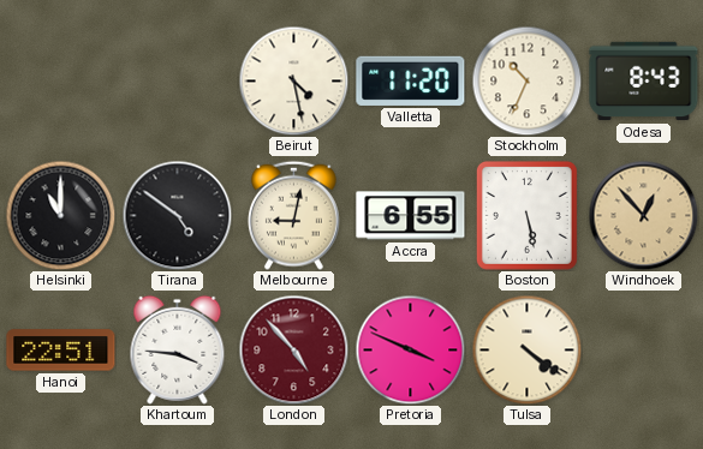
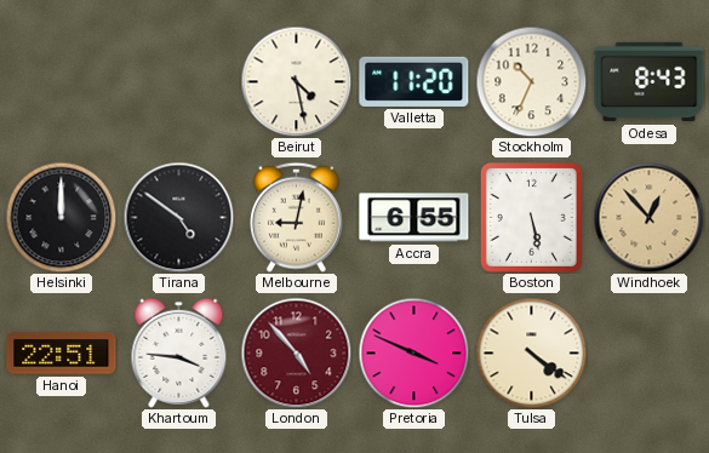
Helsinki: 11:00 -> 12:00
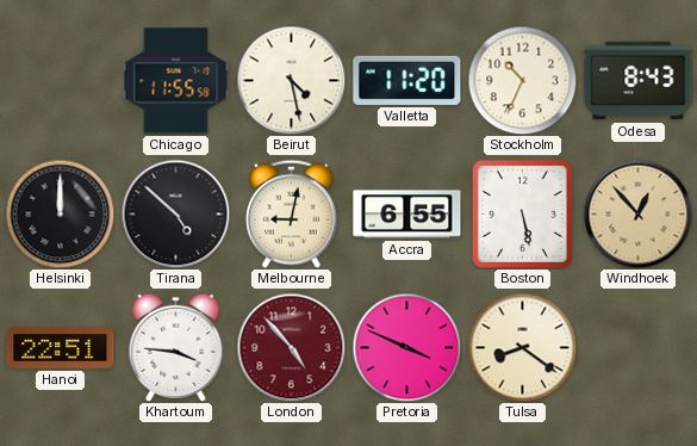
Chicago: none -> 11:55
Tirana: 4:51 -> 4:52
Tulsa: 4:21 -> 8:21
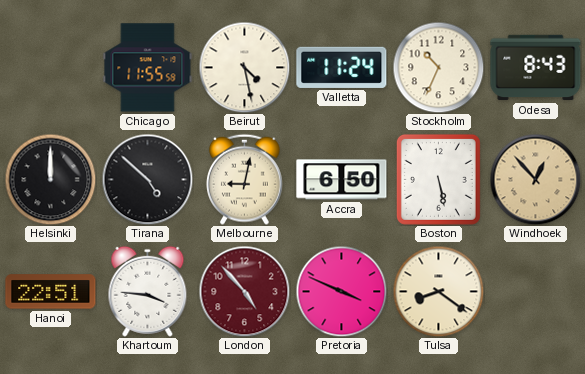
Valletta: 11:20 -> 11:24
Accra: 6:55 -> 6:50
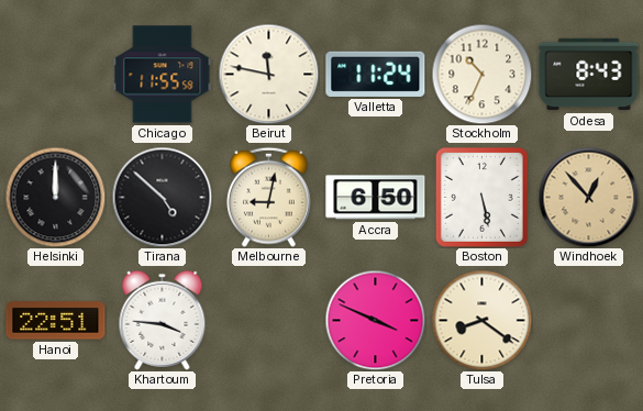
Beirut: 4:28 -> 11:47
London: 4:53 -> none
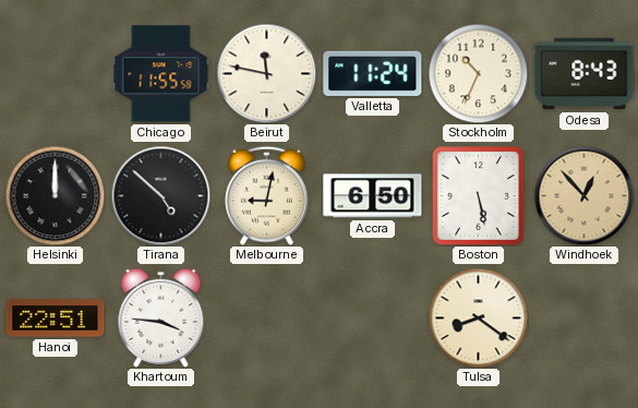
Pretoria: 3:49 -> none
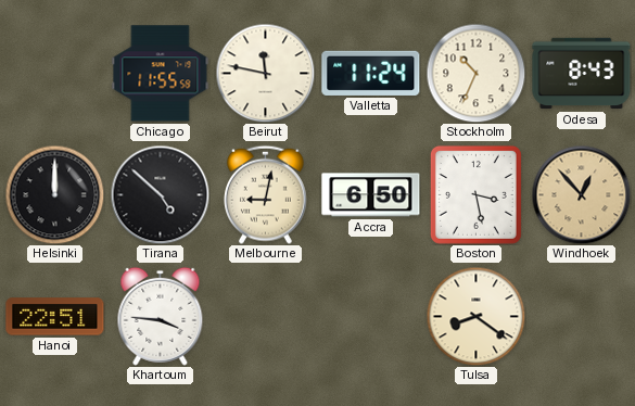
Boston: 5:28 -> 3:28
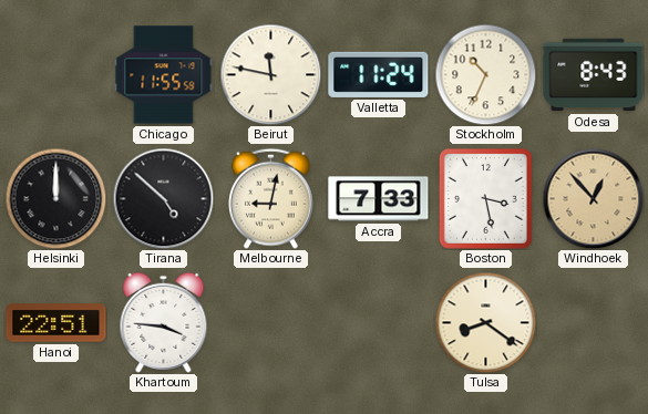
Accra: 6:50 -> 7:33
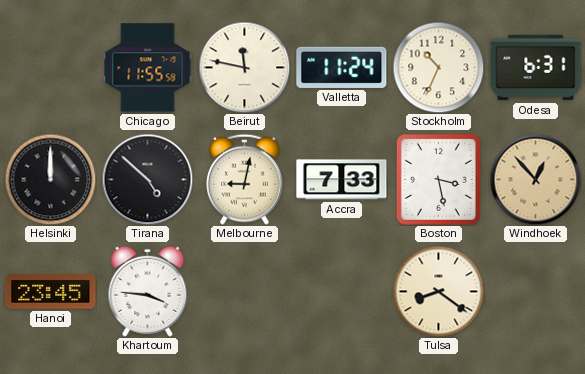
Odesa: 8:43 -> 6:31
Hanoi: 22:51 -> 23:45
